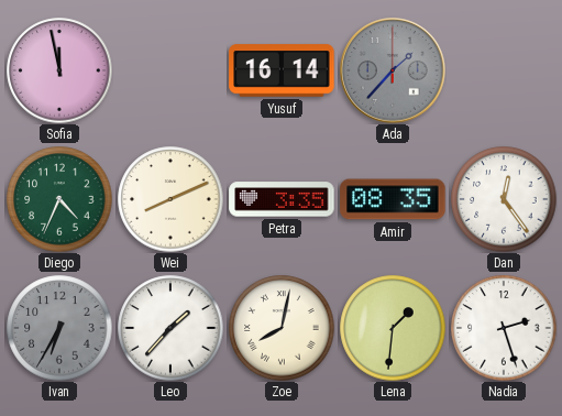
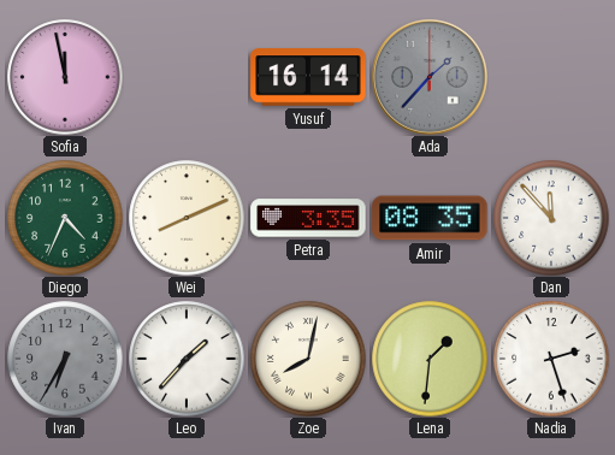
Dan: 12:24 -> 11:53
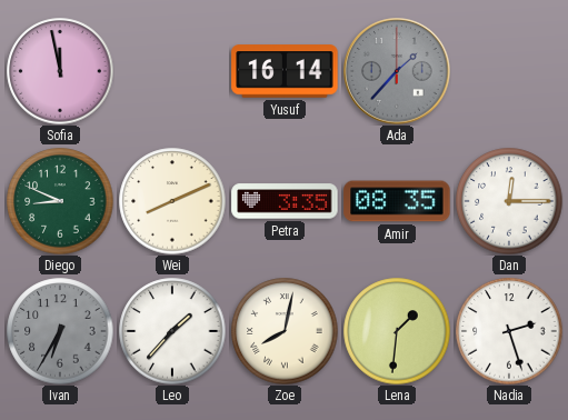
Diego: 4:34 -> 8:49
Dan: 11:53 -> 12:15
